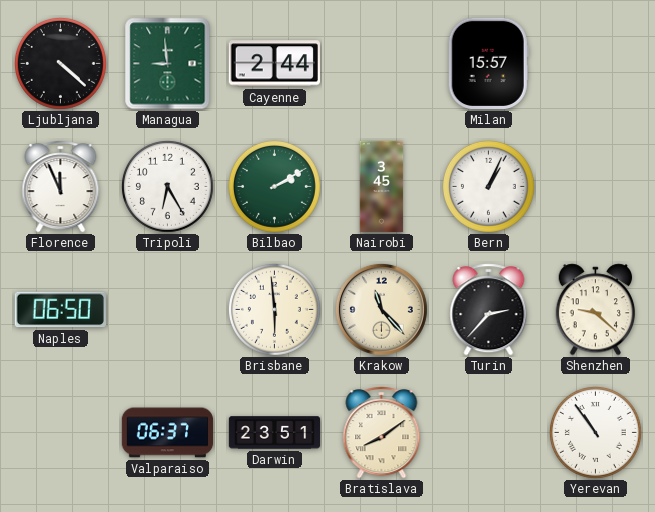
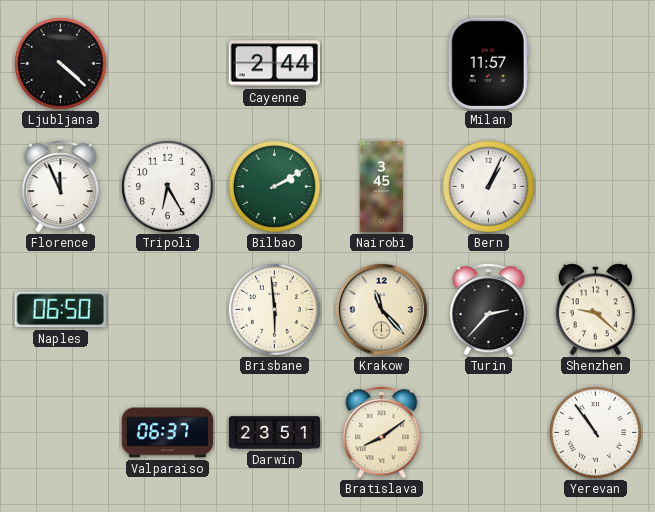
Managua: 8:59 -> none
Milan: 15:57 -> 11:57
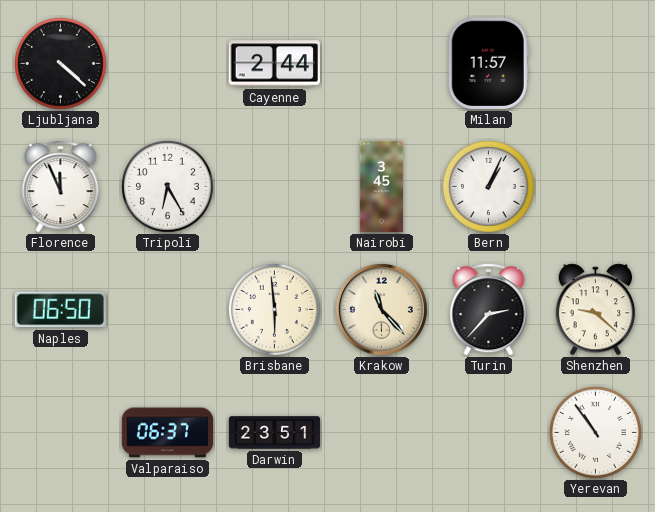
Bilbao: 2:10 -> none
Bratislava: 8:09 -> none
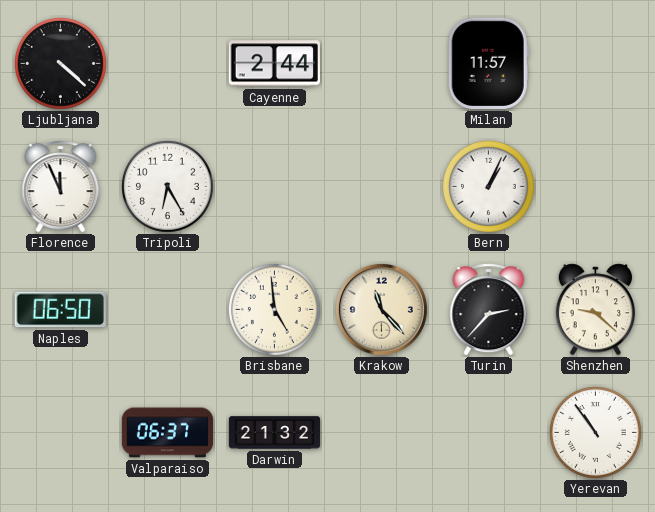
Nairobi: 3:45 -> none
Brisbane: 5:59 -> 4:59
Darwin: 23:51 -> 21:32
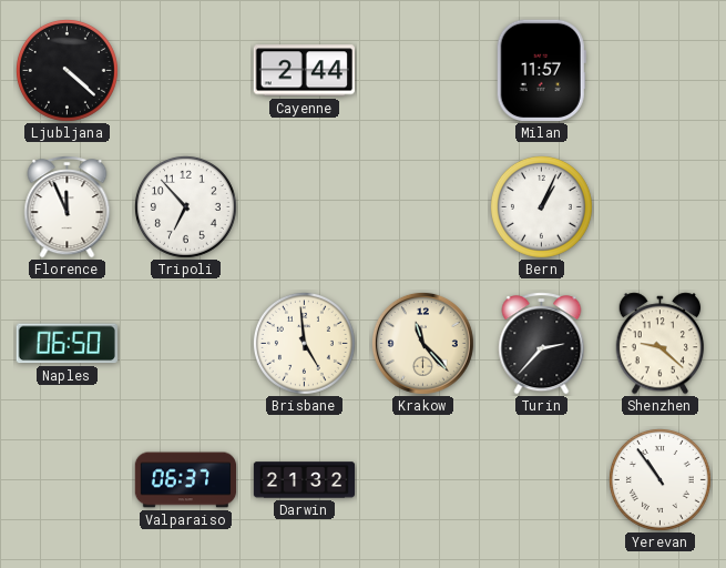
Tripoli: 6:25 -> 6:53
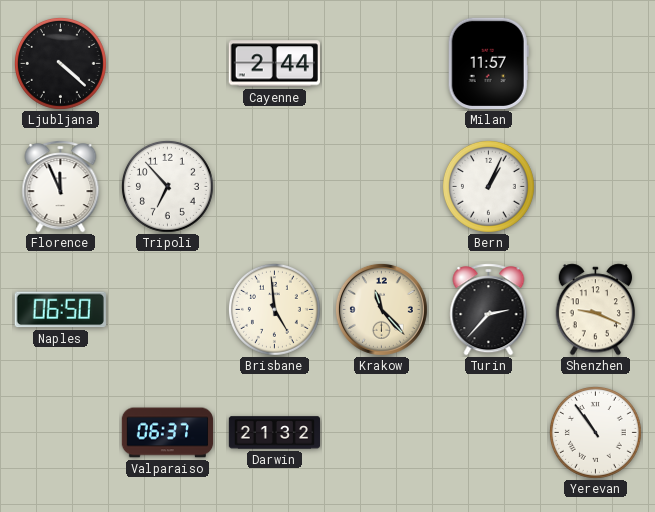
Shenzhen: 9:22 -> 9:19
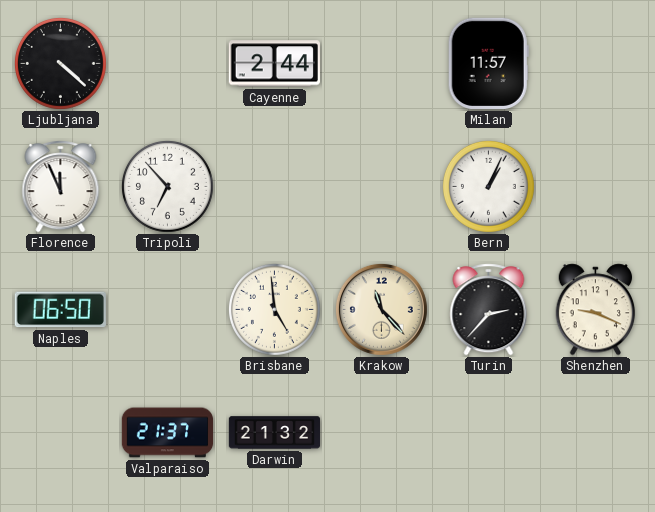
Valparaiso: 06:37 -> 21:37
Yerevan: 10:54 -> none
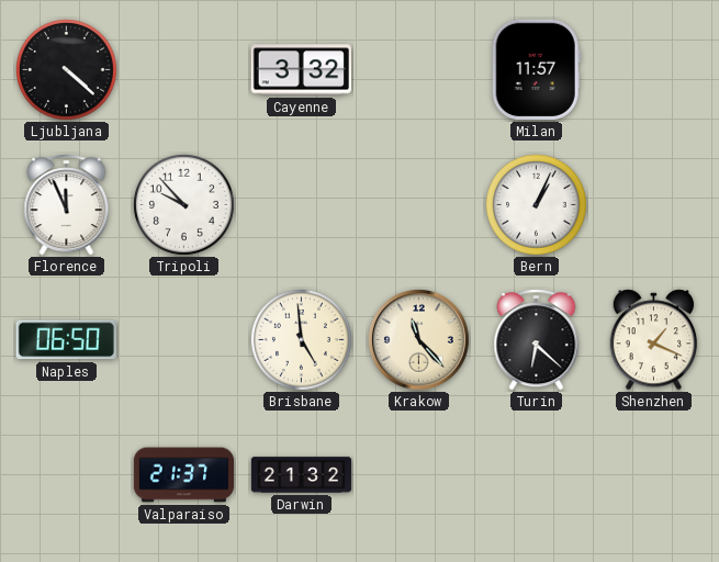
Cayenne: 2:44 -> 3:32
Tripoli: 6:53 -> 9:53
Turin: 2:37 -> 6:22
Shenzhen: 9:19 -> 1:19
